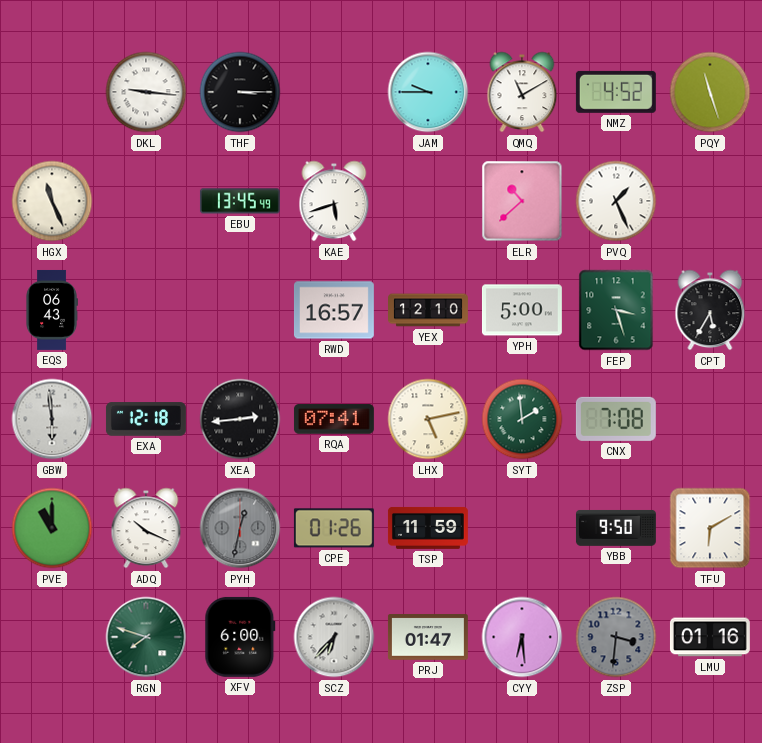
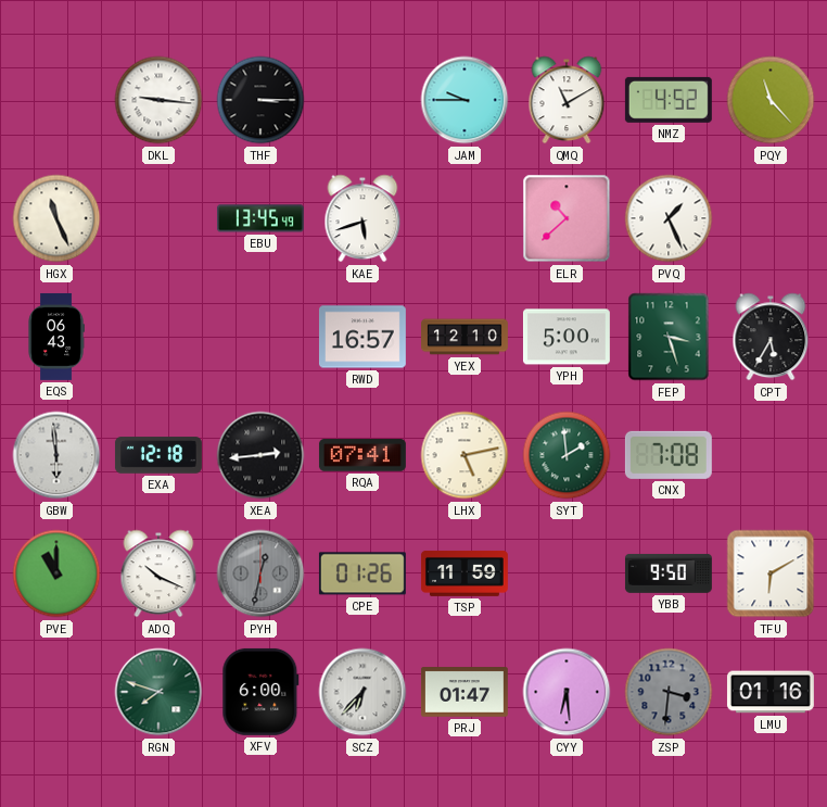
PQY: 11:27 -> 11:23
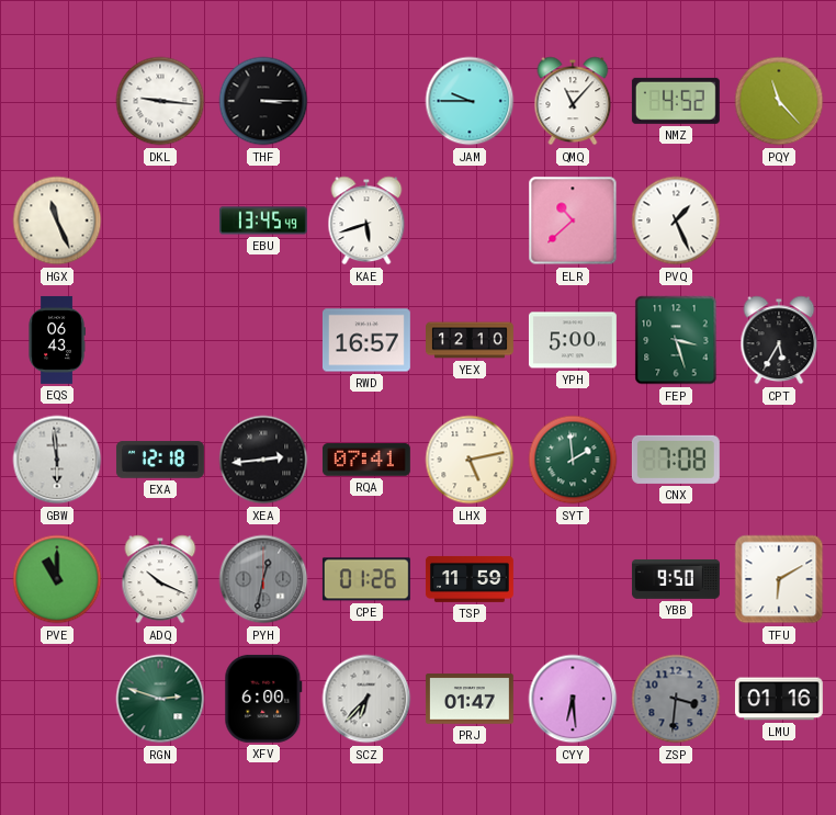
QMQ: 11:10 -> 11:07
RGN: 7:48 -> 2:48
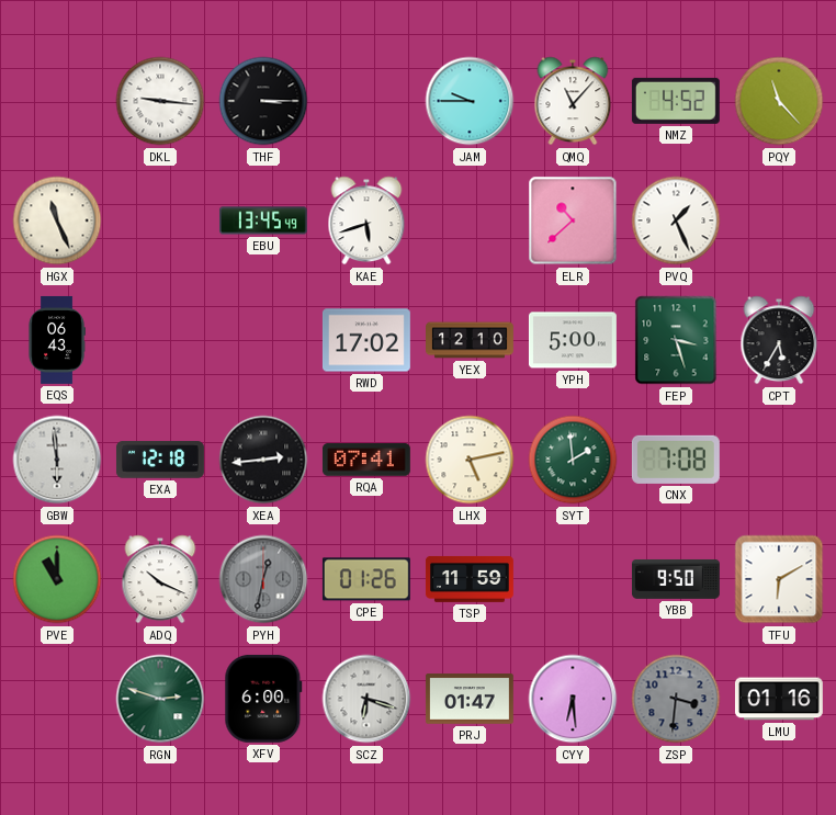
RWD: 16:57 -> 17:02
SCZ: 6:37 -> 6:18
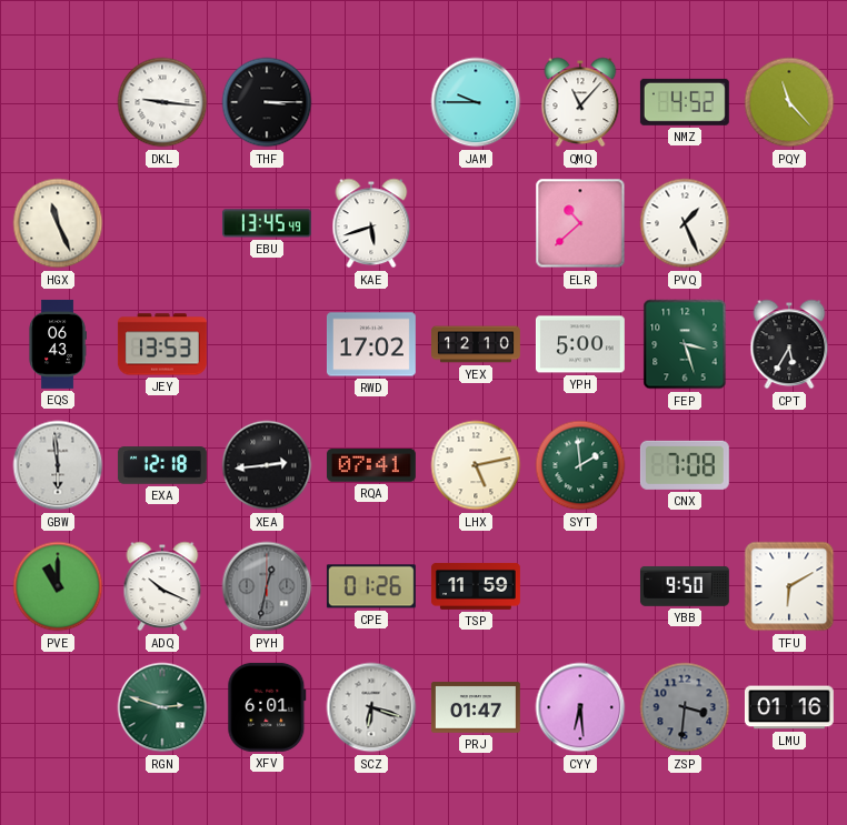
JEY: none -> 13:53
XFV: 6:00 -> 6:01
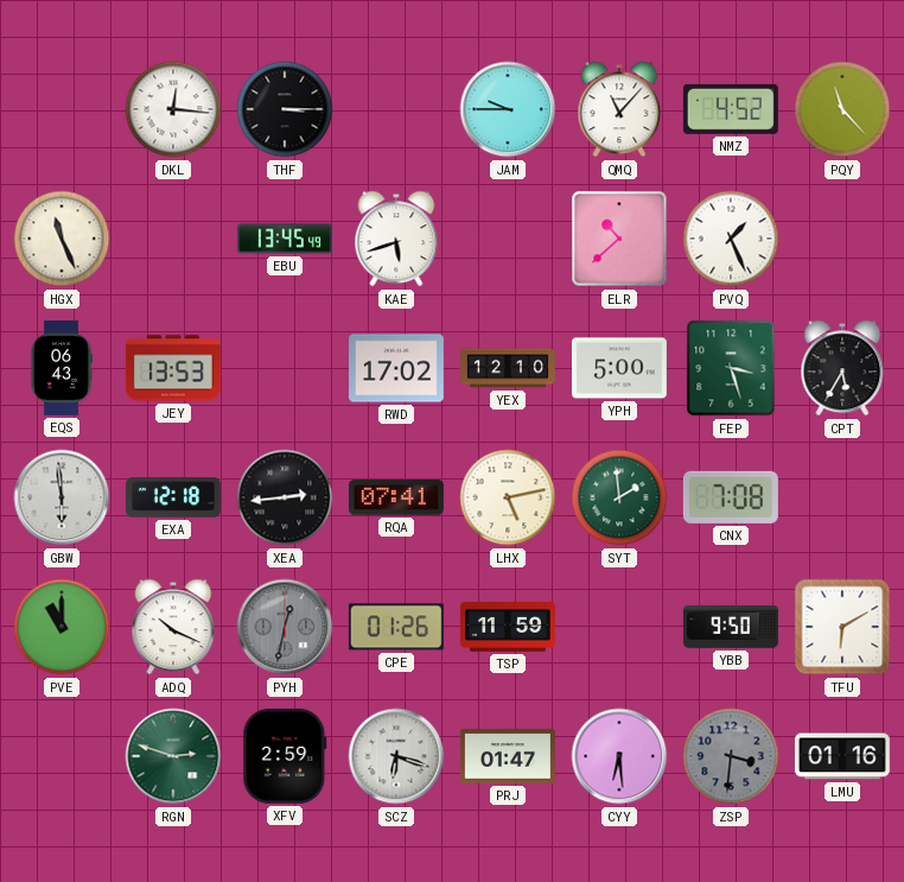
DKL: 9:16 -> 12:16
XFV: 6:01 -> 2:59
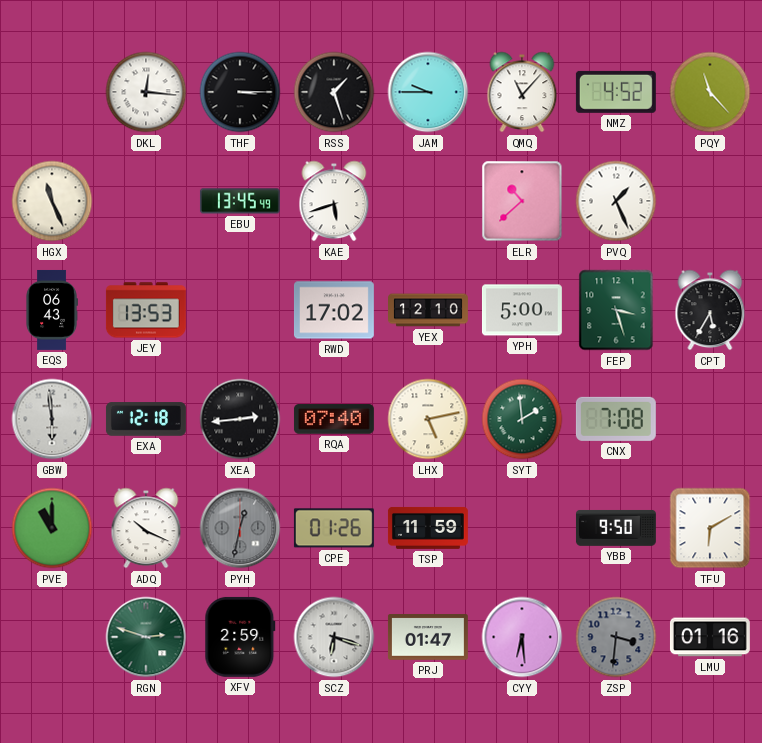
RSS: none -> 1:27
RQA: 07:41 -> 07:40
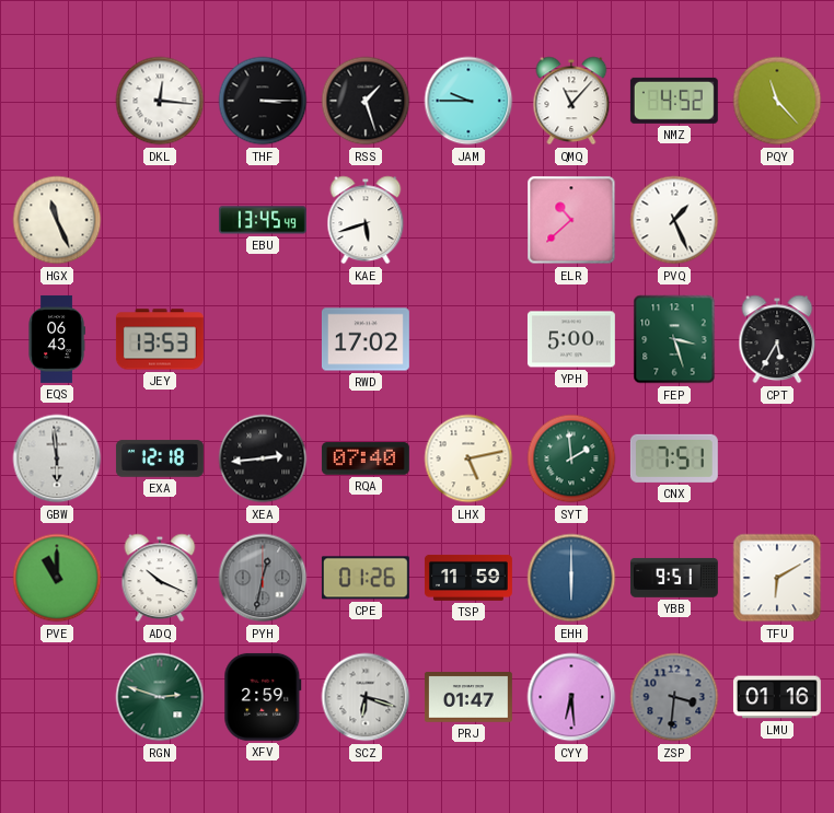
YEX: 12:10 -> none
CNX: 7:08 -> 7:51
EHH: none -> 6:00
YBB: 9:50 -> 9:51
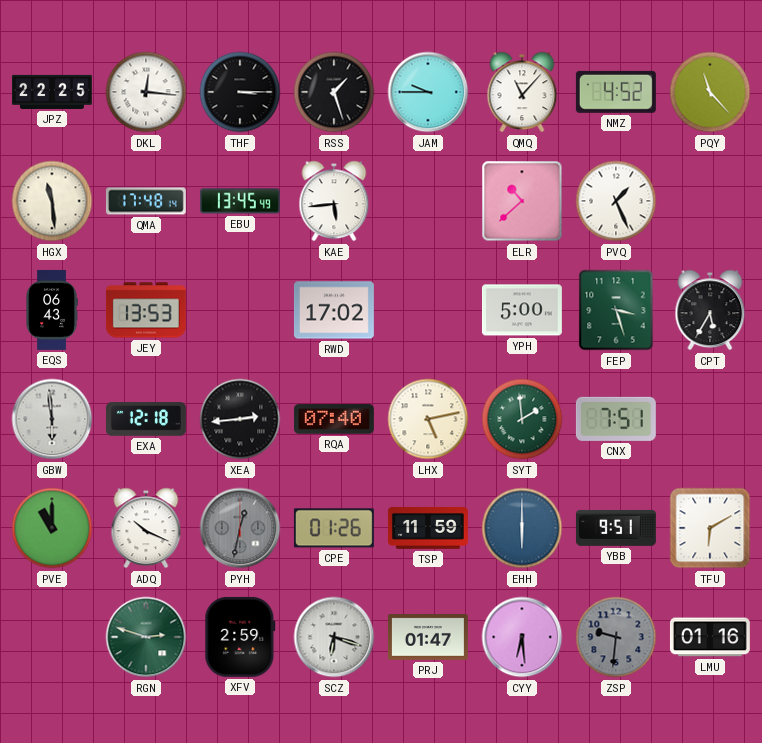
JPZ: none -> 22:25
HGX: 11:26 -> 11:29
QMA: none -> 17:48
KAE: 5:42 -> 5:44
ZSP: 3:31 -> 9:31
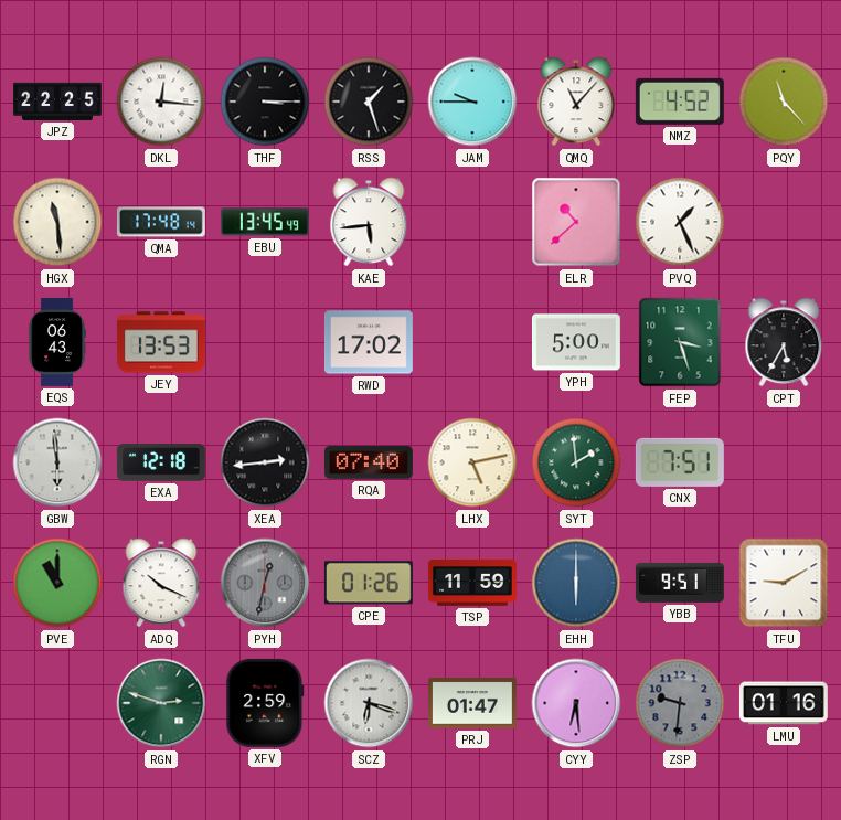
TFU: 6:10 -> 9:10
